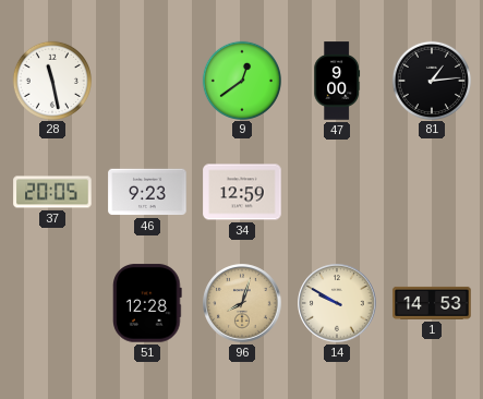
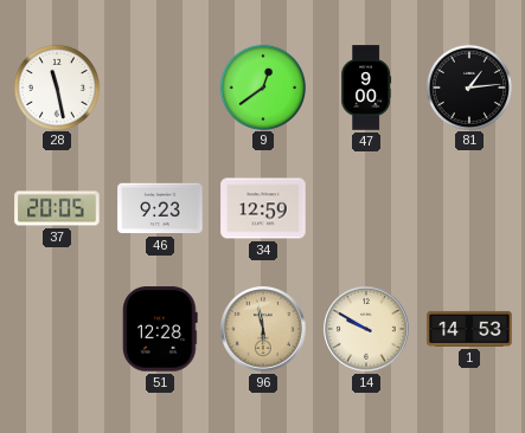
96: 8:03 -> 5:58
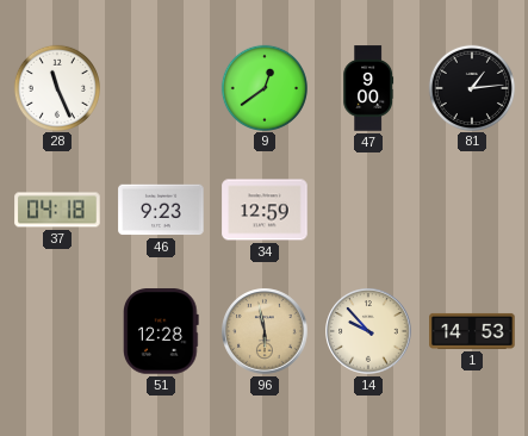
28: 11:28 -> 11:26
37: 20:05 -> 04:18
14: 9:50 -> 9:53
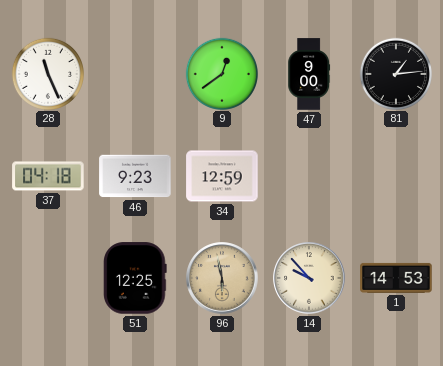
51: 12:28 -> 12:25
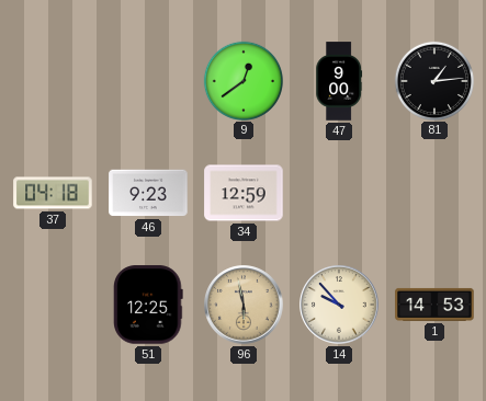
28: 11:26 -> none
